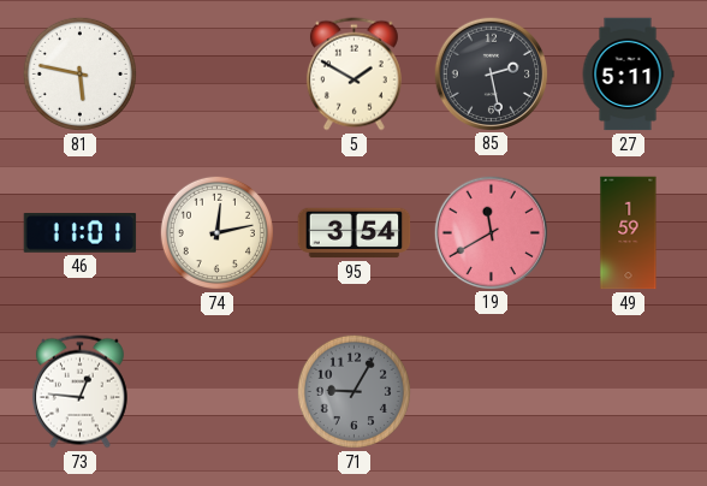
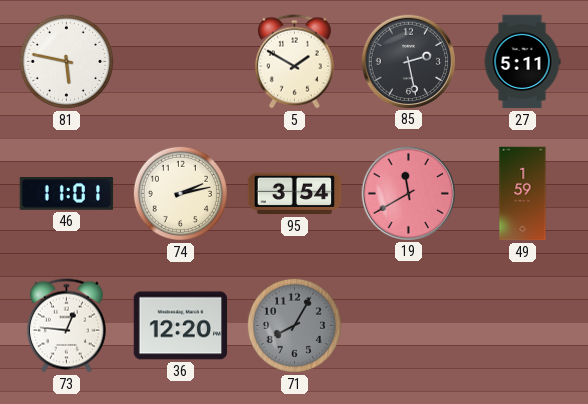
74: 12:13 -> 2:13
36: none -> 12:20
71: 9:05 -> 8:05
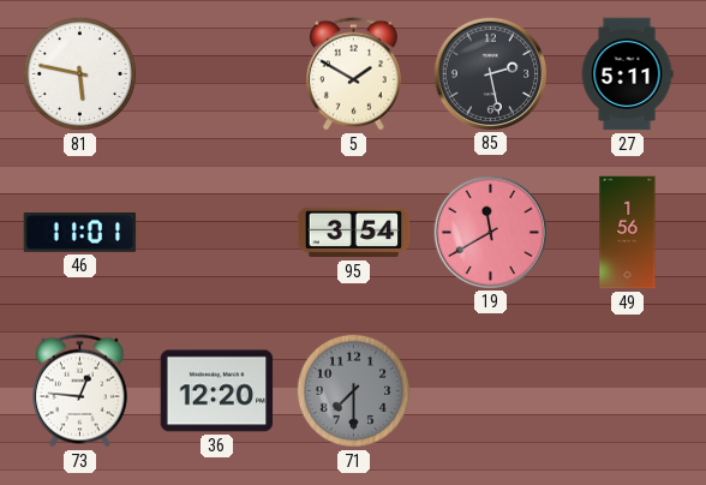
74: 2:13 -> none
49: 1:59 -> 1:56
71: 8:05 -> 7:30
